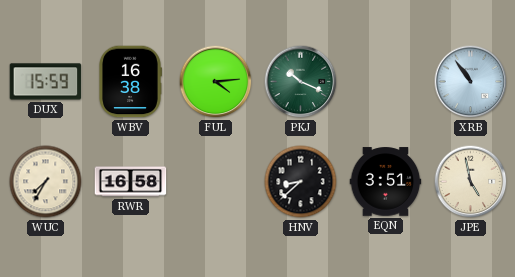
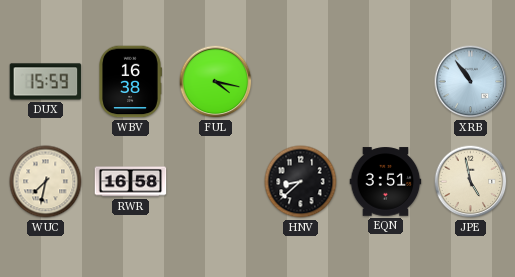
FUL: 4:14 -> 4:17
PKJ: 10:19 -> none
WUC: 7:35 -> 7:32
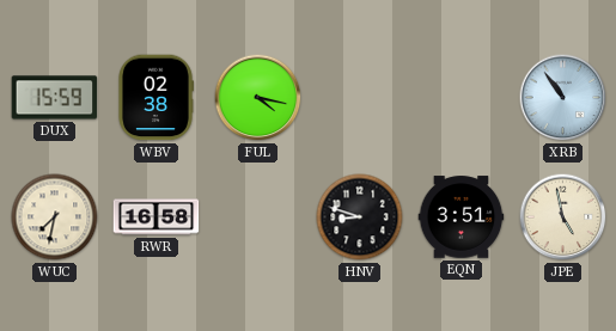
WBV: 16:38 -> 02:38
HNV: 8:38 -> 8:48
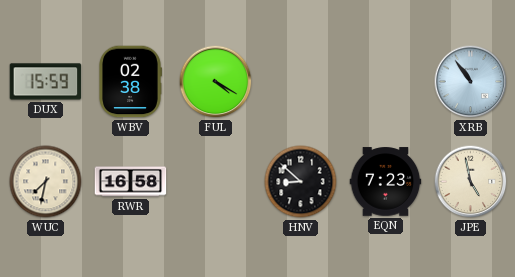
FUL: 4:17 -> 4:20
HNV: 8:48 -> 8:52
EQN: 3:51 -> 7:23
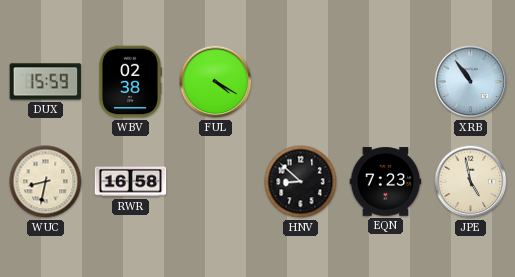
WUC: 7:32 -> 8:32
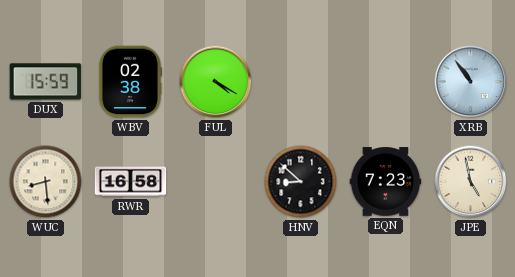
WUC: 8:32 -> 8:29
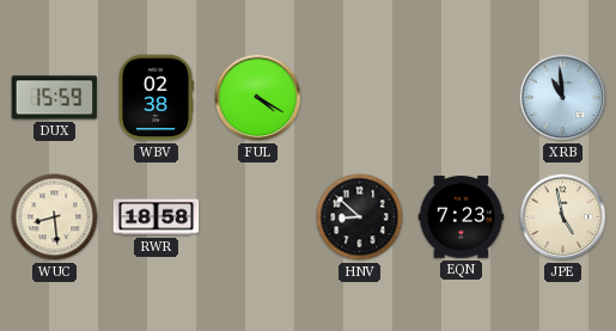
XRB: 10:54 -> 10:59
RWR: 16:58 -> 18:58
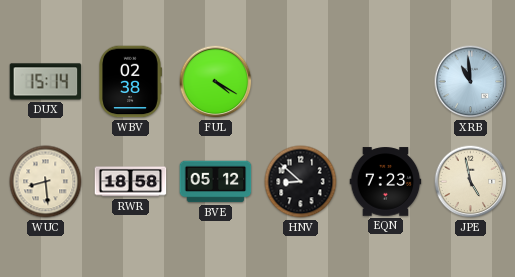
DUX: 15:59 -> 15:14
BVE: none -> 05:12
